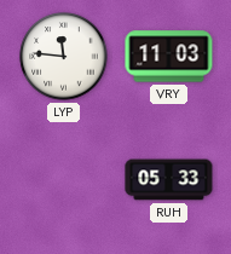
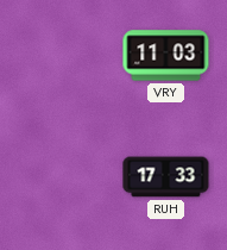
LYP: 11:46 -> none
RUH: 05:33 -> 17:33
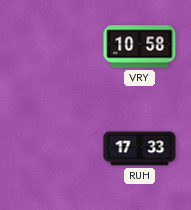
VRY: 11:03 -> 10:58
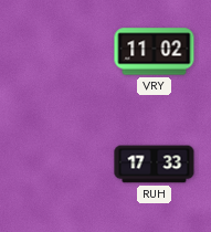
VRY: 10:58 -> 11:02
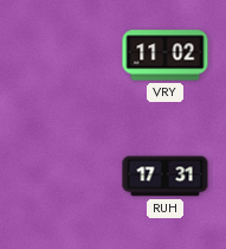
RUH: 17:33 -> 17:31
